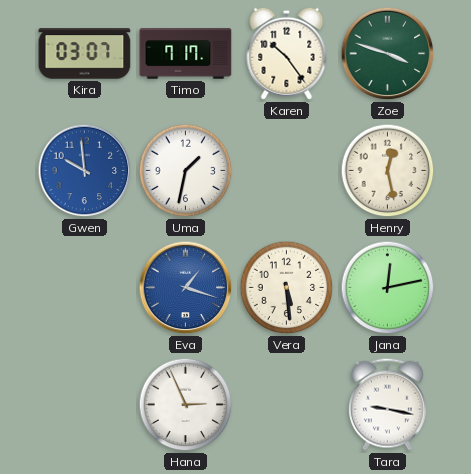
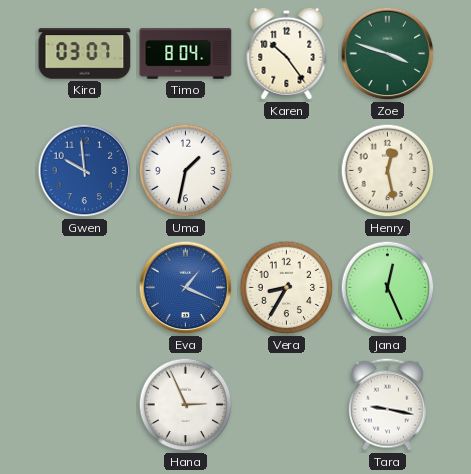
Timo: 7:17 -> 8:04
Eva: 1:18 -> 1:19
Vera: 5:29 -> 8:35
Jana: 12:13 -> 12:26
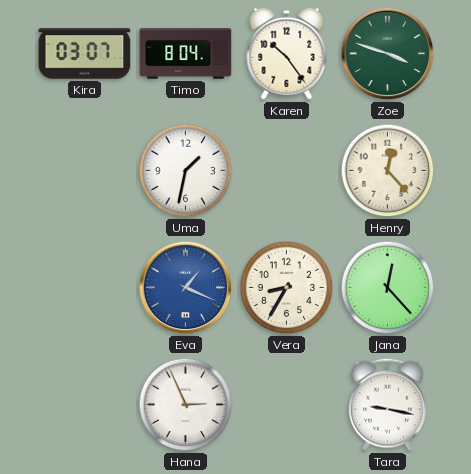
Gwen: 9:59 -> none
Henry: 12:28 -> 12:23
Jana: 12:26 -> 12:23
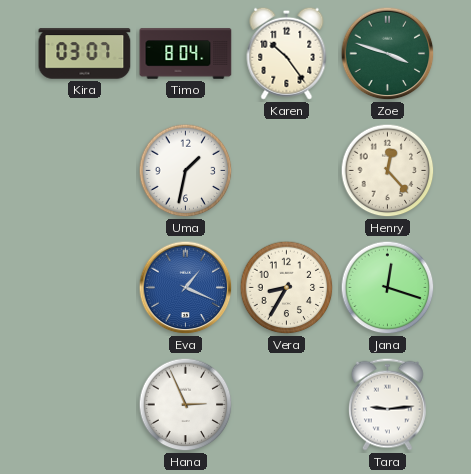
Jana: 12:23 -> 12:18
Tara: 9:17 -> 9:14
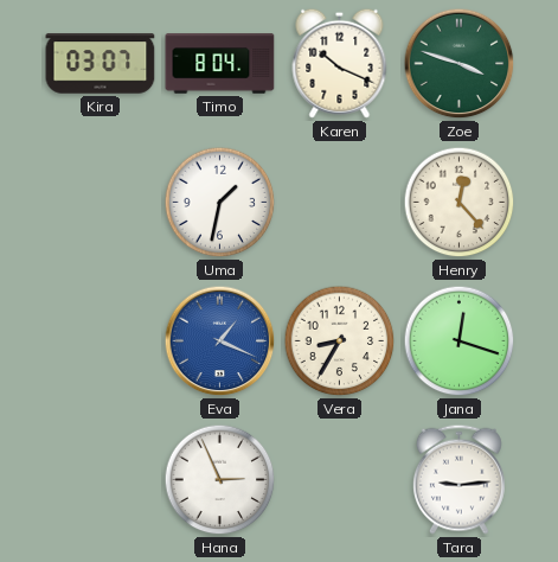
Karen: 10:24 -> 10:19
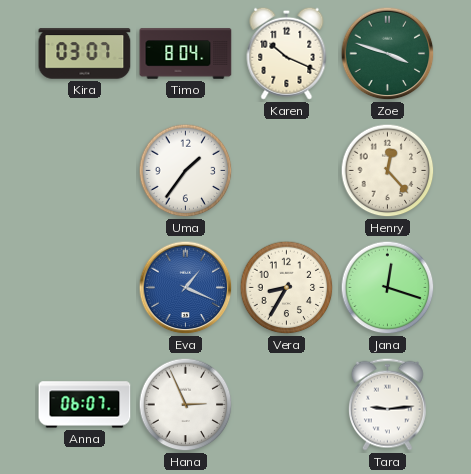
Uma: 1:32 -> 1:36
Anna: none -> 06:07
